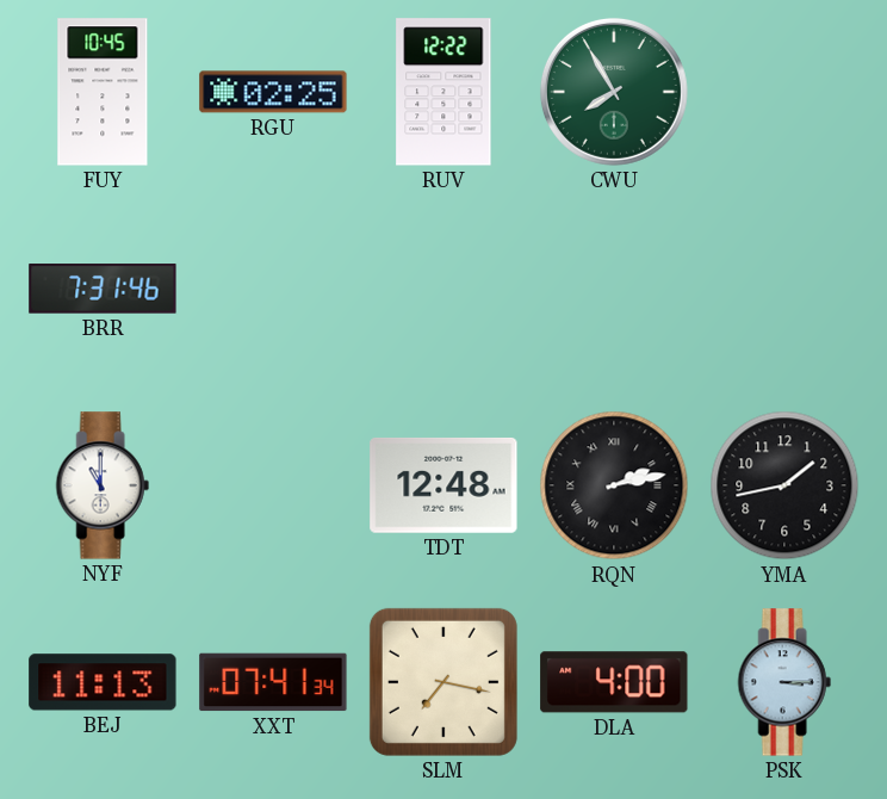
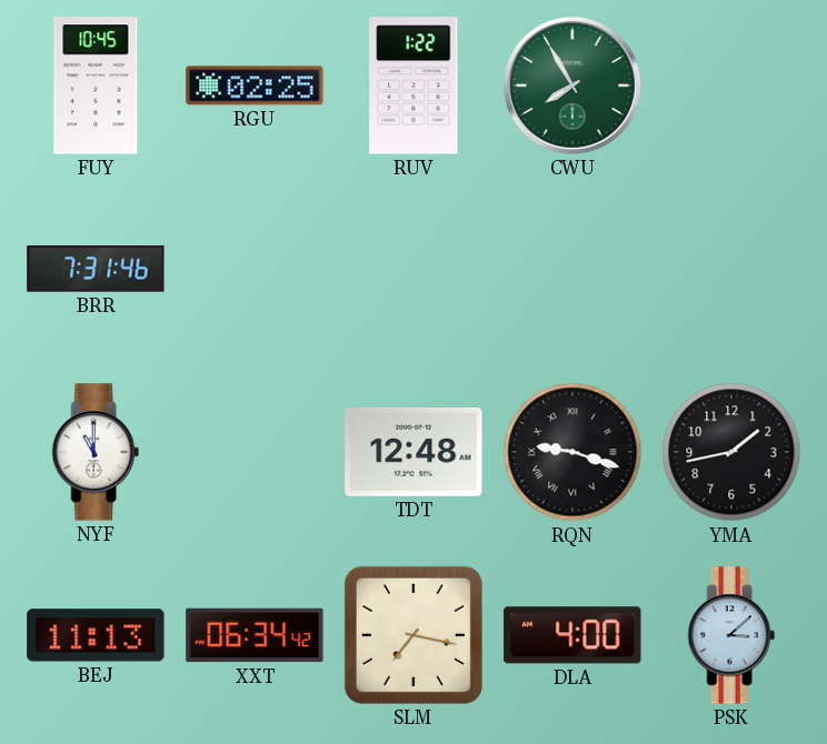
RUV: 12:22 -> 1:22
RQN: 2:13 -> 9:18
XXT: 07:41 -> 06:34
PSK: 3:15 -> 3:08
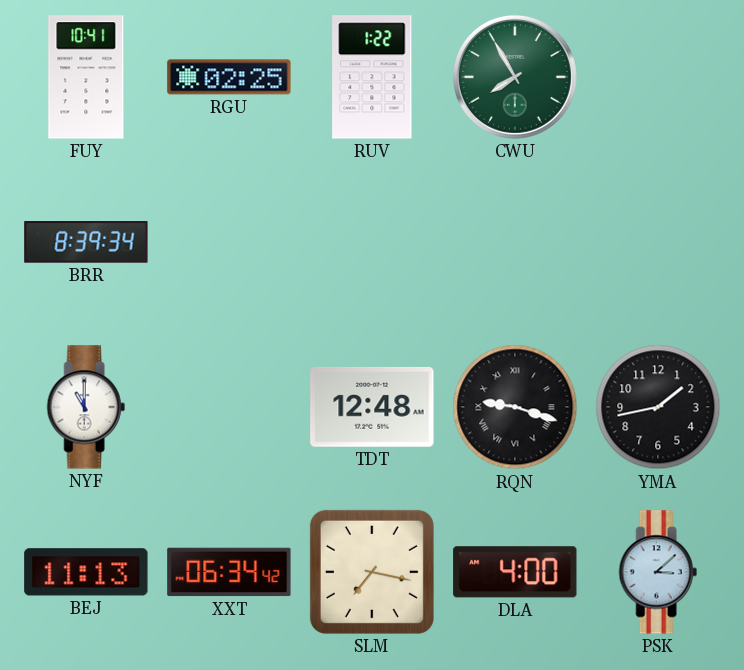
FUY: 10:45 -> 10:41
BRR: 7:31 -> 8:39
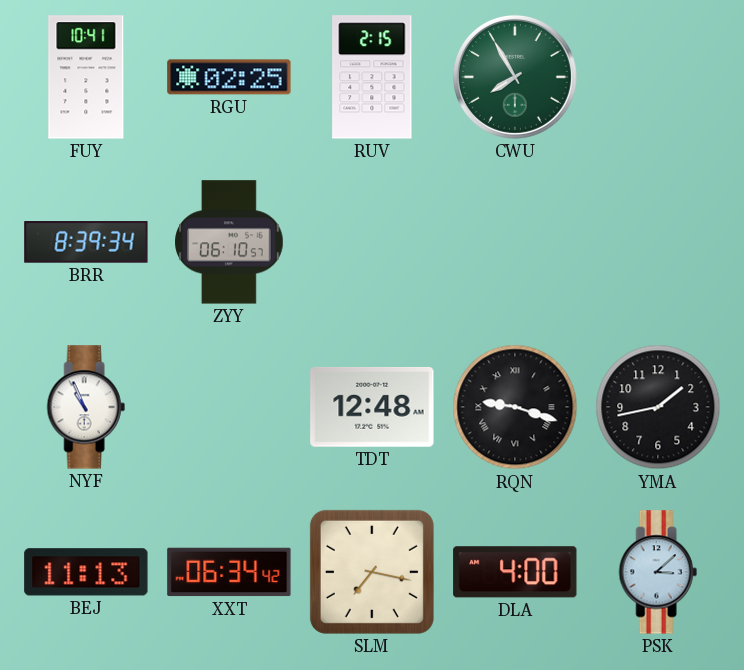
RUV: 1:22 -> 2:15
ZYY: none -> 06:10
NYF: 11:00 -> 10:56
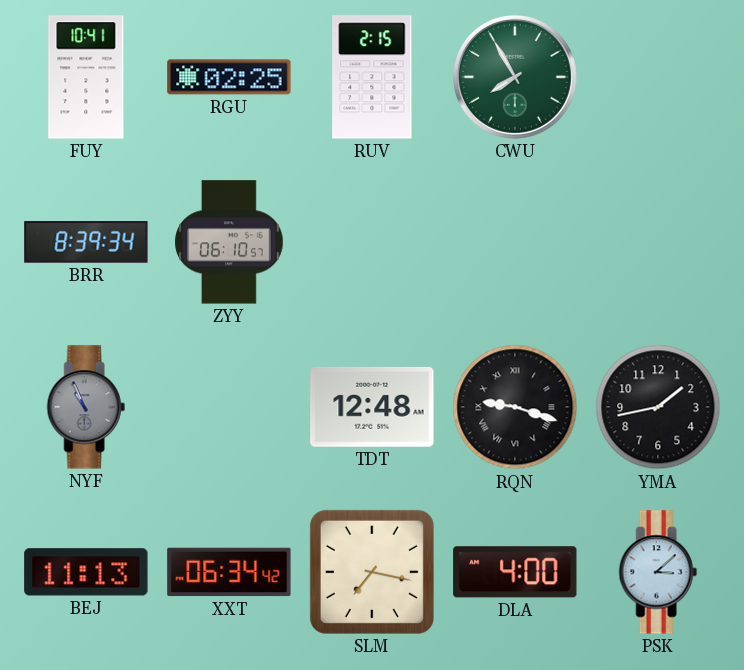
NYF dial: white -> grey
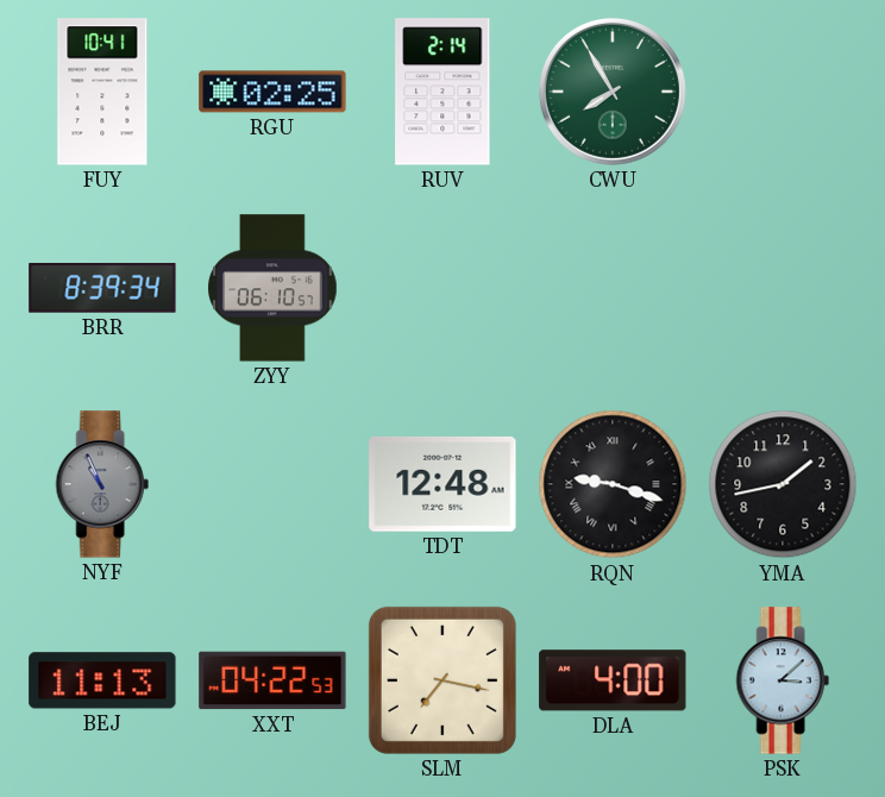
RUV: 2:15 -> 2:14
XXT: 06:34 -> 04:22
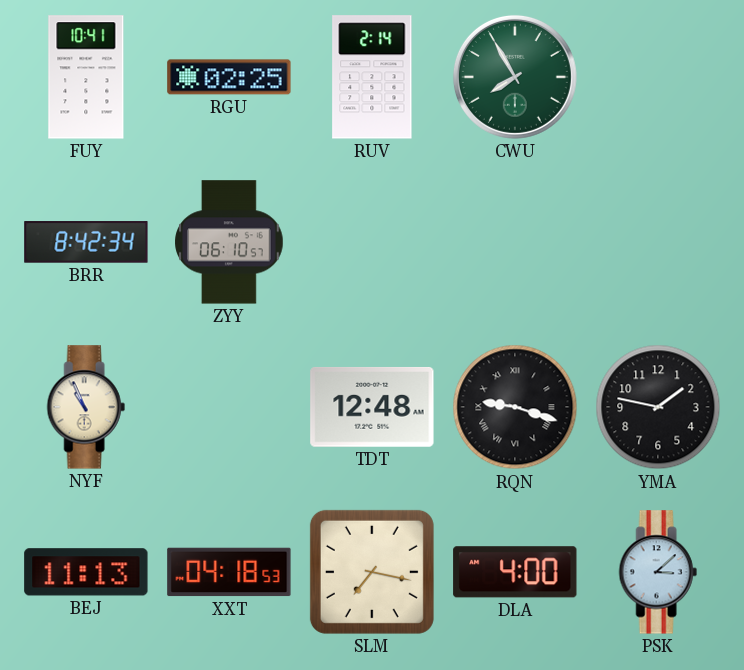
BRR: 8:39 -> 8:42
NYF dial: grey -> cream
YMA: 1:43 -> 1:47
XXT: 04:22 -> 04:18
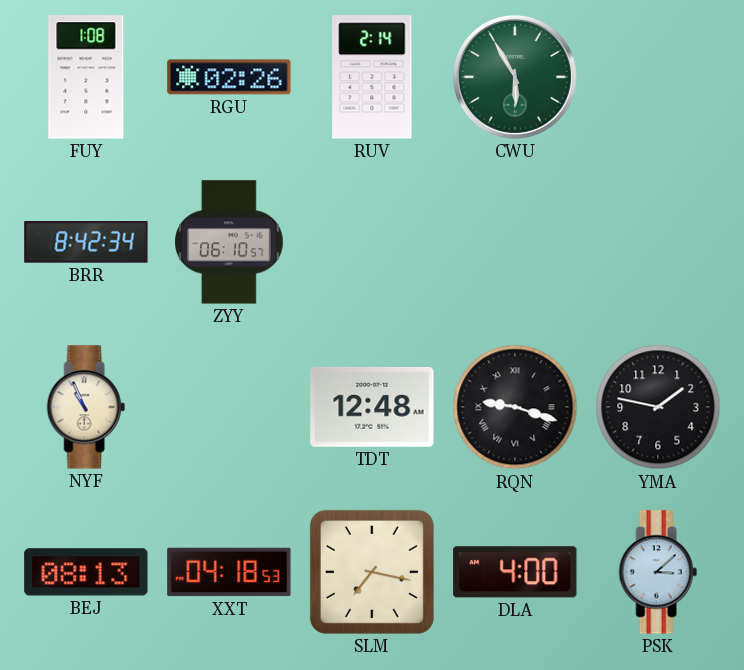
FUY: 10:41 -> 1:08
RGU: 02:25 -> 02:26
CWU: 7:55 -> 5:55
BEJ: 11:13 -> 08:13
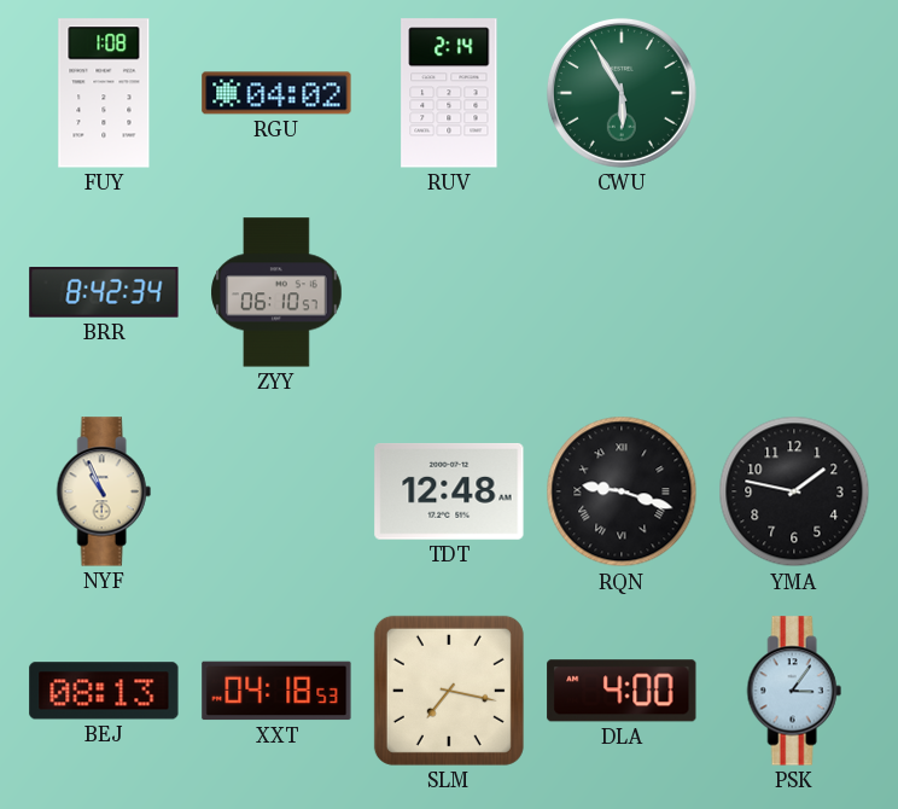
RGU: 02:26 -> 04:02
PSK: 3:08 -> 3:06
